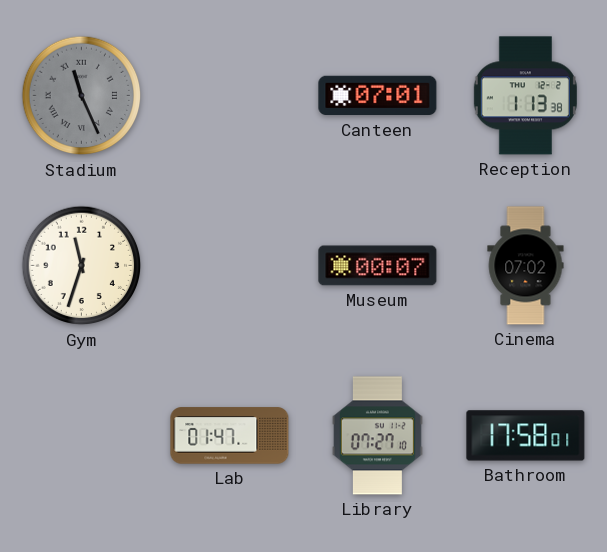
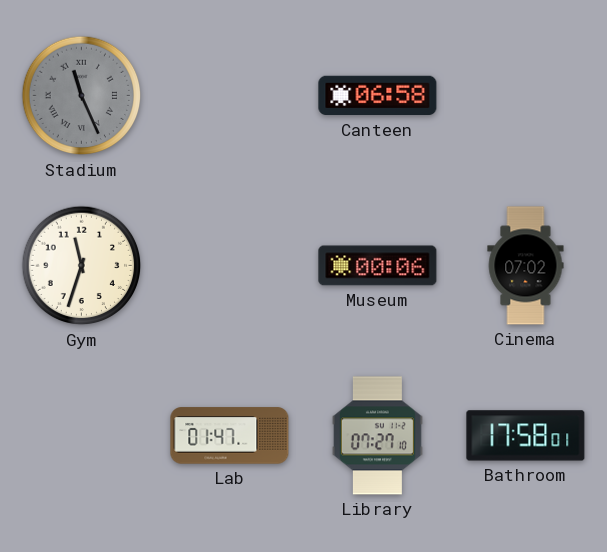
Canteen: 07:01 -> 06:58
Reception: 1:13 -> none
Museum: 00:07 -> 00:06
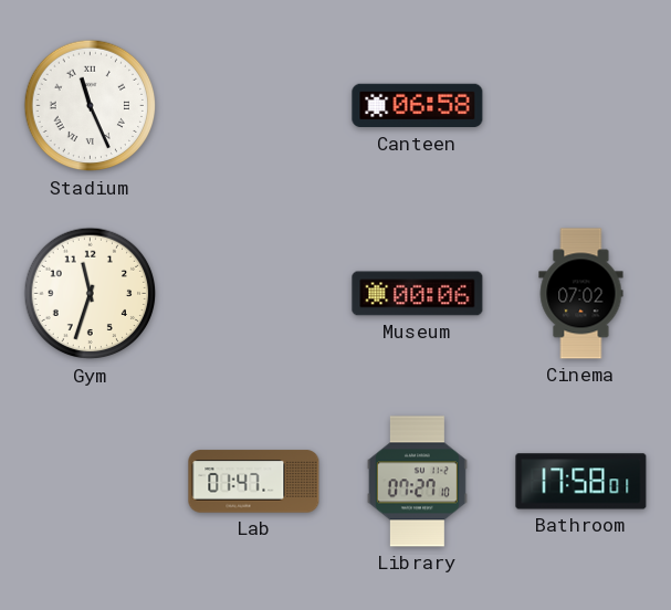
Stadium dial: grey -> white
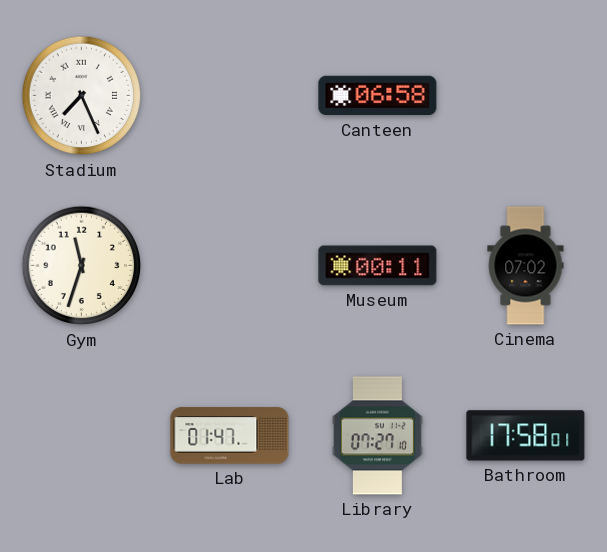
Stadium: 11:26 -> 7:26
Museum: 00:06 -> 00:11
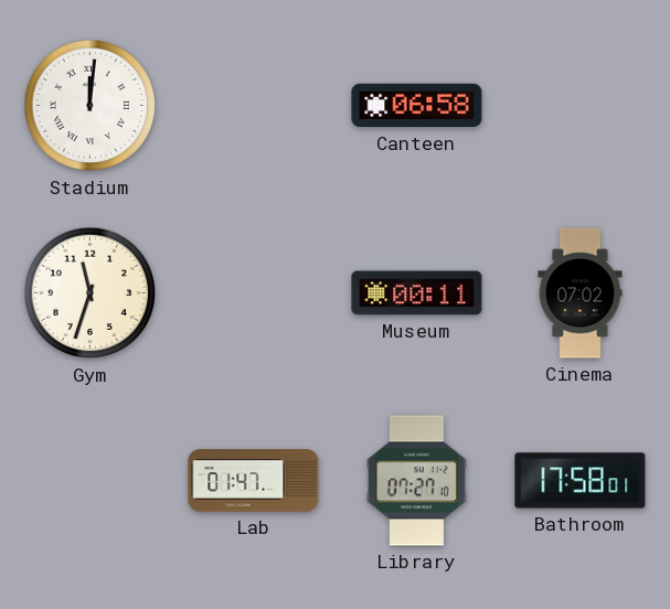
Stadium: 7:26 -> 12:01
